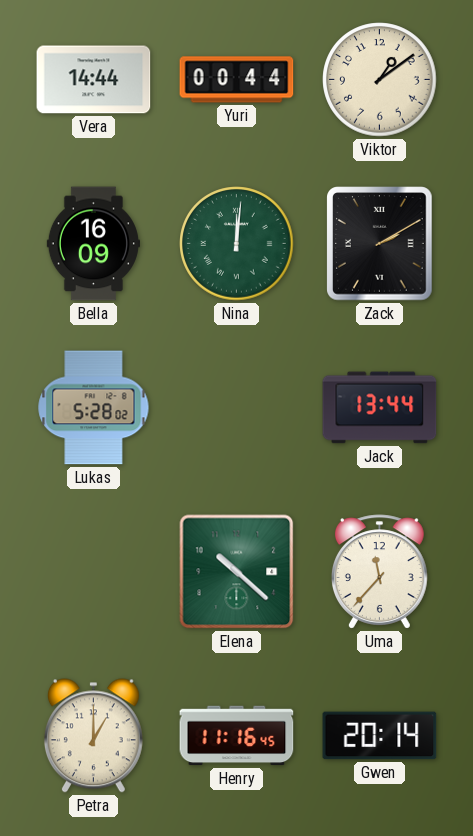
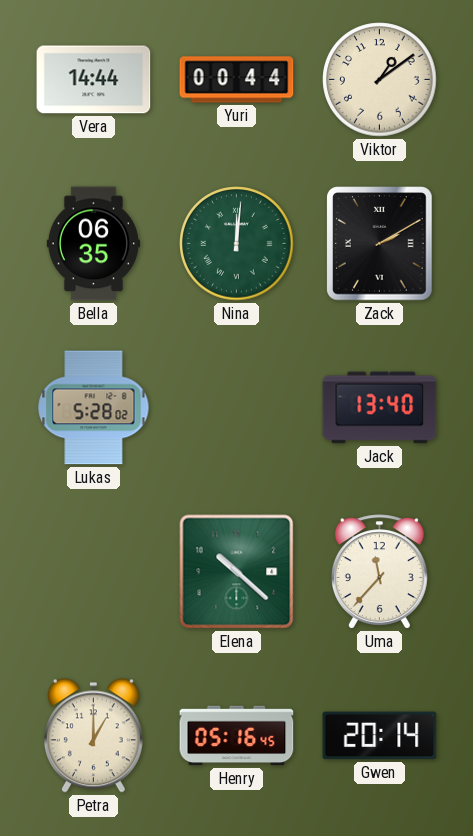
Bella: 16:09 -> 06:35
Jack: 13:44 -> 13:40
Henry: 11:16 -> 05:16
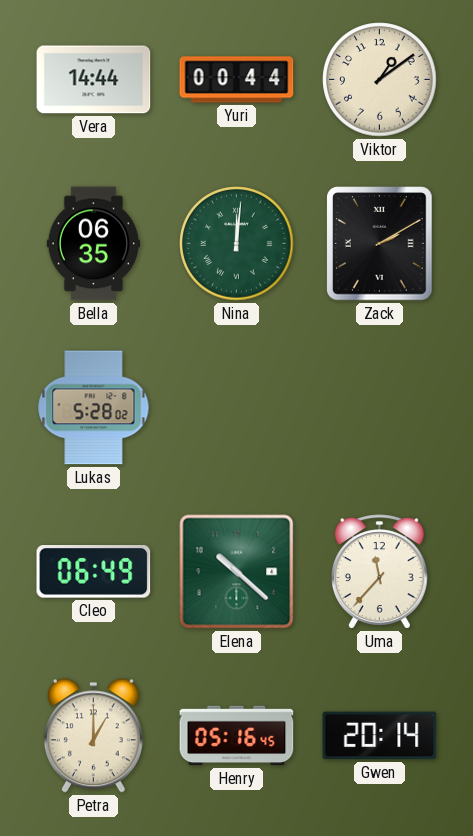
Jack: 13:40 -> none
Cleo: none -> 06:49
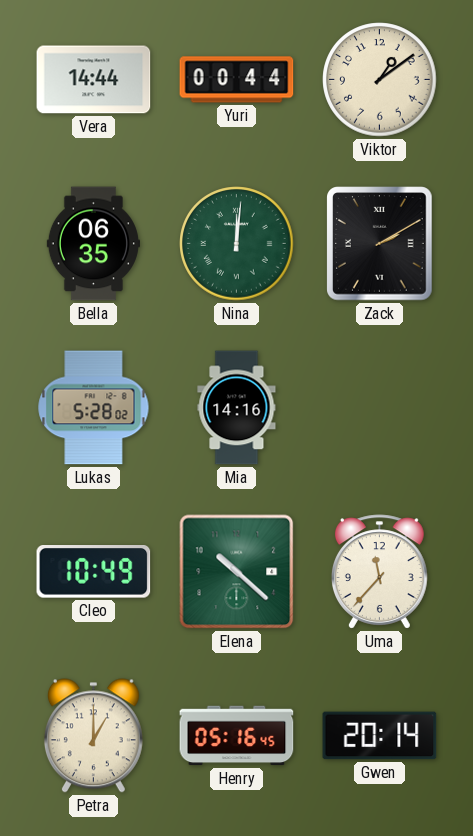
Mia: none -> 14:16
Cleo: 06:49 -> 10:49
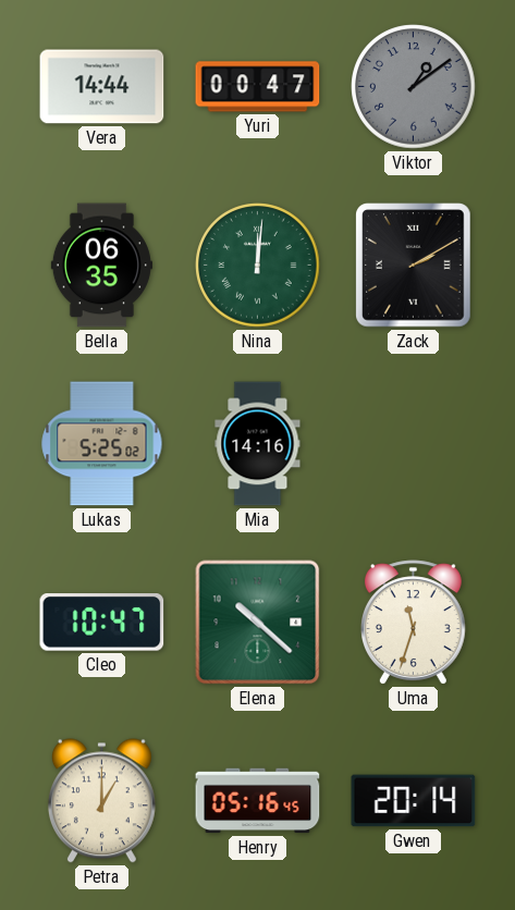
Yuri: 00:44 -> 00:47
Viktor dial: cream -> grey
Lukas: 5:28 -> 5:25
Cleo: 10:49 -> 10:47
Uma: 11:37 -> 11:33
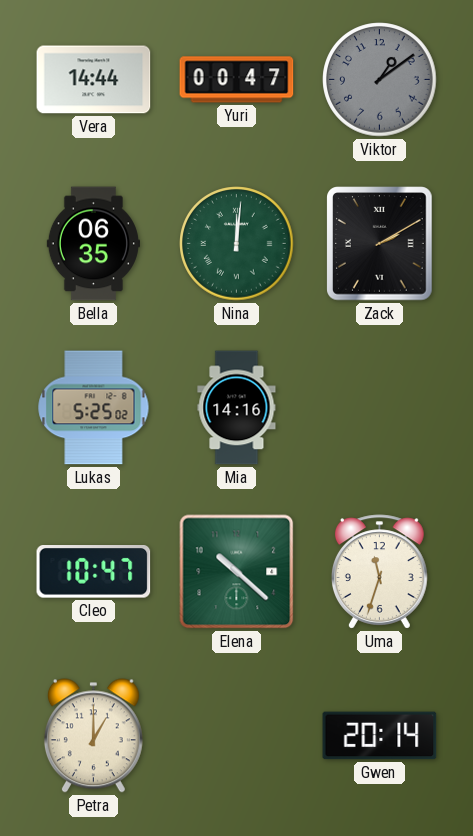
Henry: 05:16 -> none
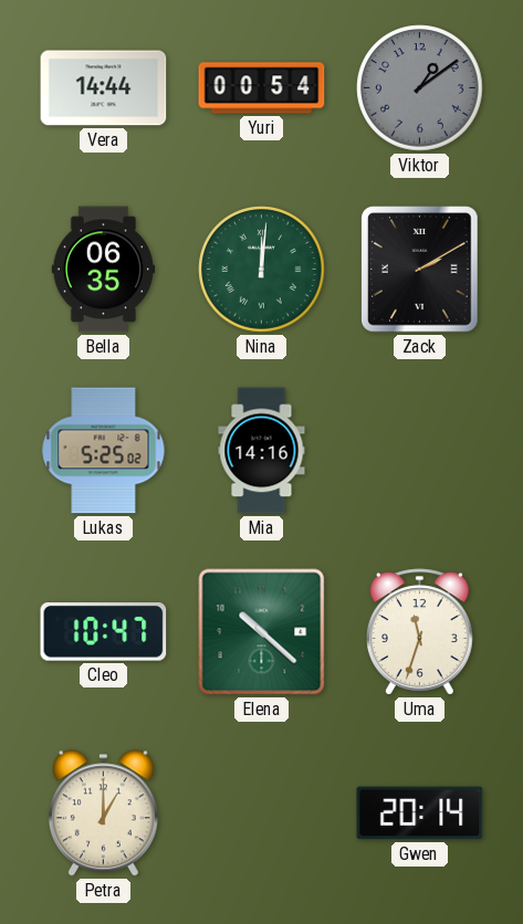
Yuri: 00:47 -> 00:54
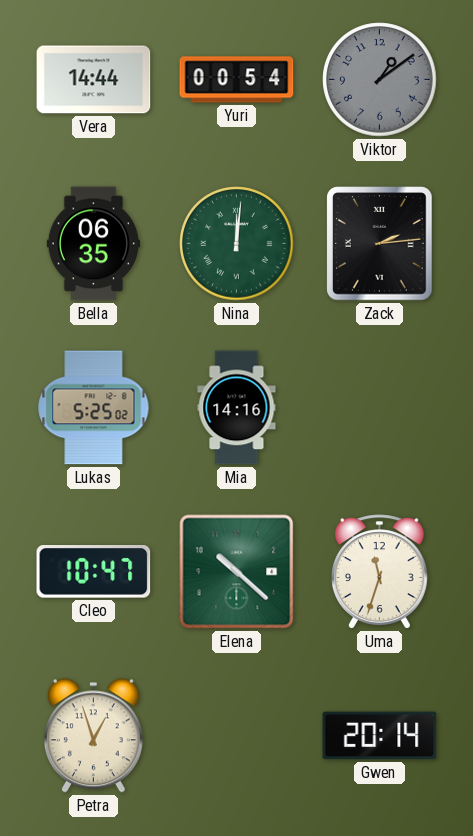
Zack: 2:10 -> 2:14
Petra: 1:00 -> 12:57
